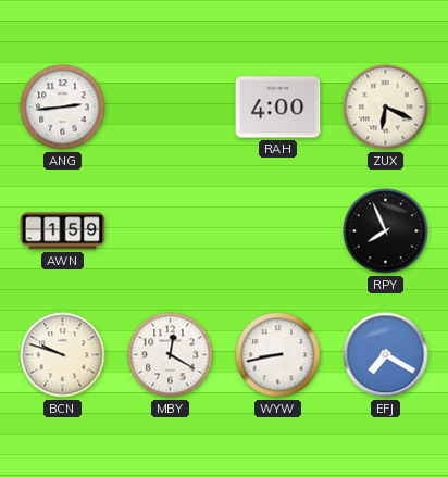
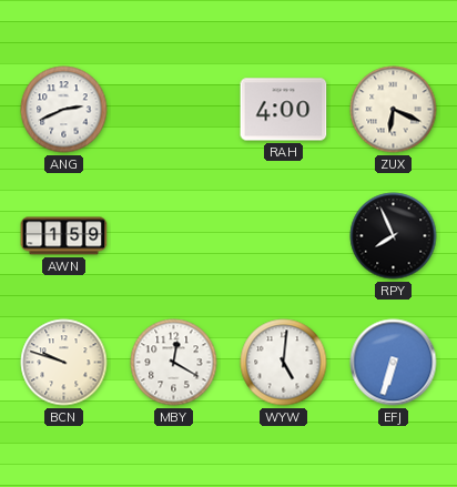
ANG: 2:44 -> 2:41
WYW: 8:43 -> 5:01
EFJ: 7:20 -> 6:33
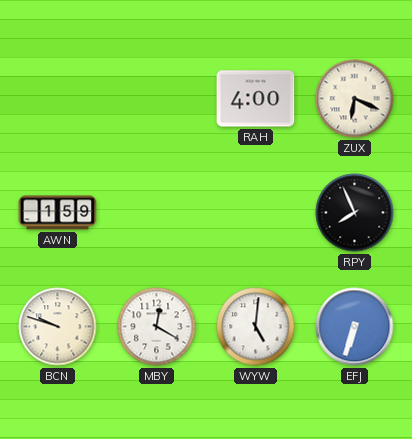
ANG: 2:41 -> none
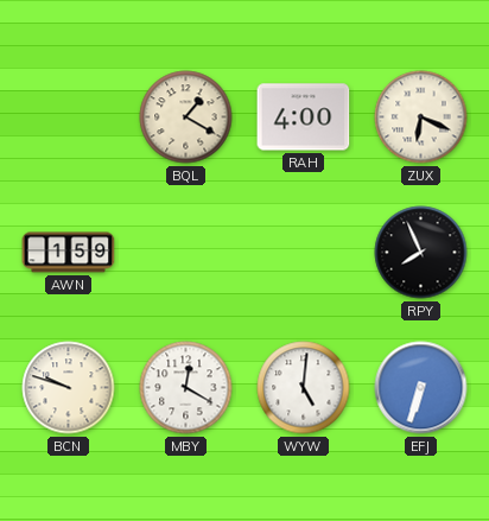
BQL: none -> 1:20
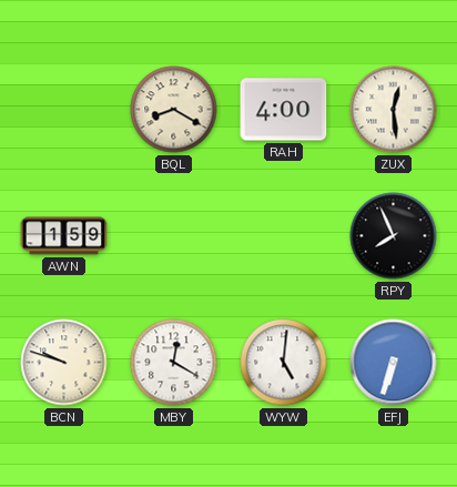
BQL: 1:20 -> 8:20
ZUX: 6:19 -> 12:29
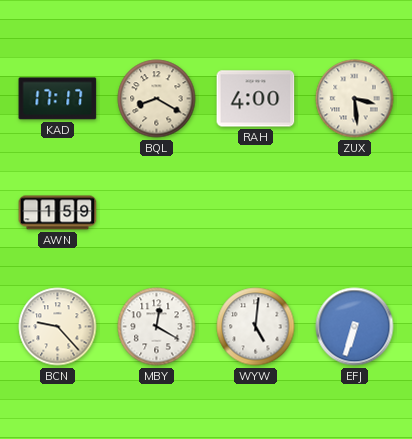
KAD: none -> 17:17
ZUX: 12:29 -> 3:29
RPY: 7:56 -> none
BCN: 9:48 -> 9:23
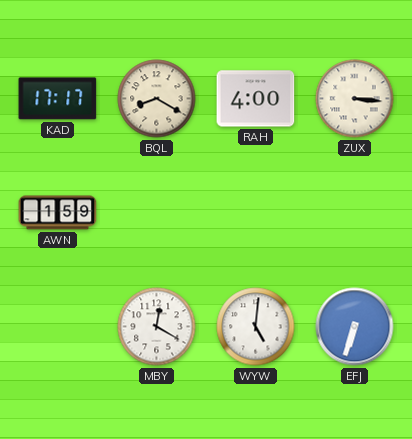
ZUX: 3:29 -> 3:16
BCN: 9:23 -> none
